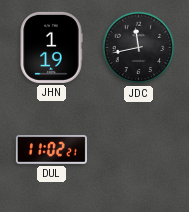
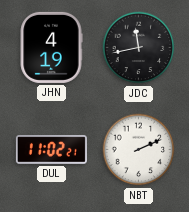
JHN: 1:19 -> 4:19
NBT: none -> 2:11
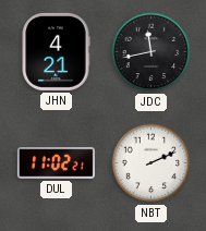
JHN: 4:19 -> 4:21
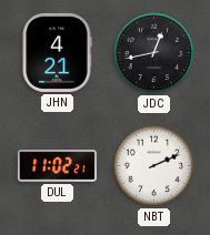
JDC: 11:43 -> 12:43
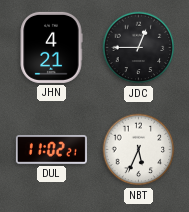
JDC: 12:43 -> 12:45
NBT: 2:11 -> 5:34
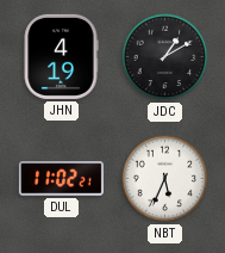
JHN: 4:21 -> 4:19
JDC: 12:45 -> 1:10
